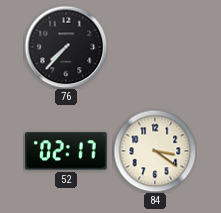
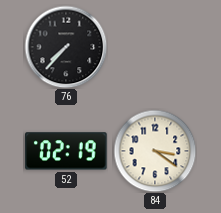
52: 02:17 -> 02:19
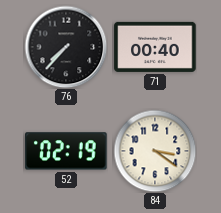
71: none -> 00:40
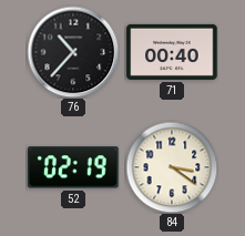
76: 7:37 -> 10:37
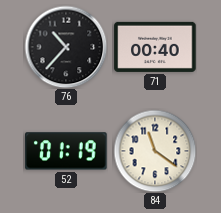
52: 02:19 -> 01:19
84: 3:21 -> 11:21
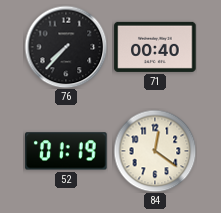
76: 10:37 -> 7:37
84: 11:21 -> 12:21
